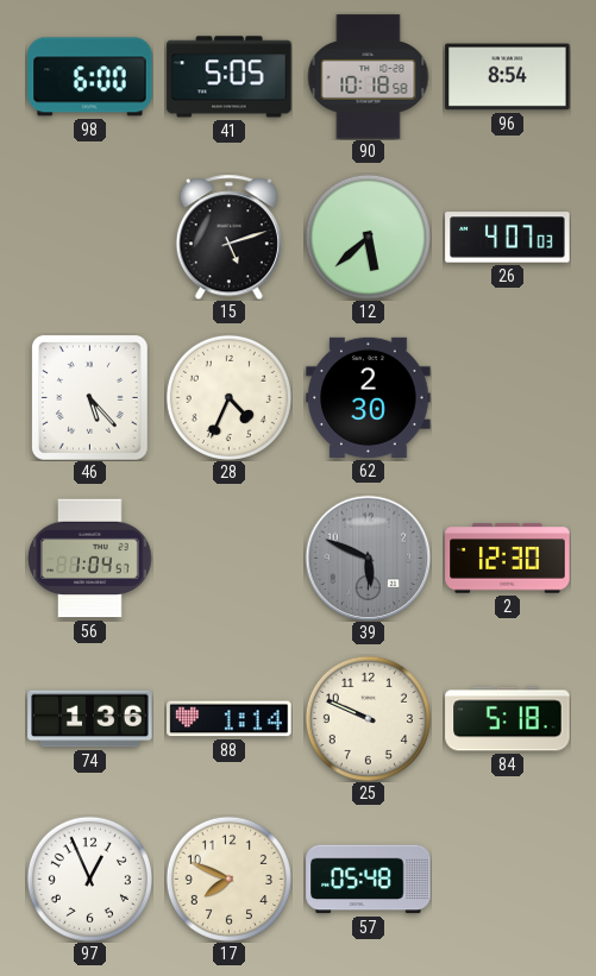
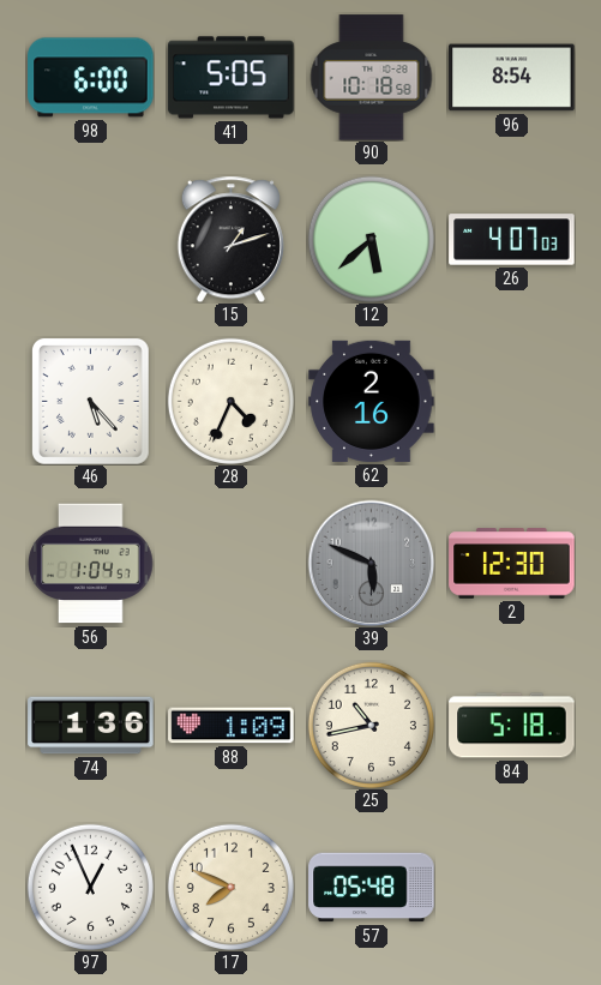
15: 5:12 -> 1:12
62: 2:30 -> 2:16
88: 1:14 -> 1:09
25: 9:49 -> 10:43
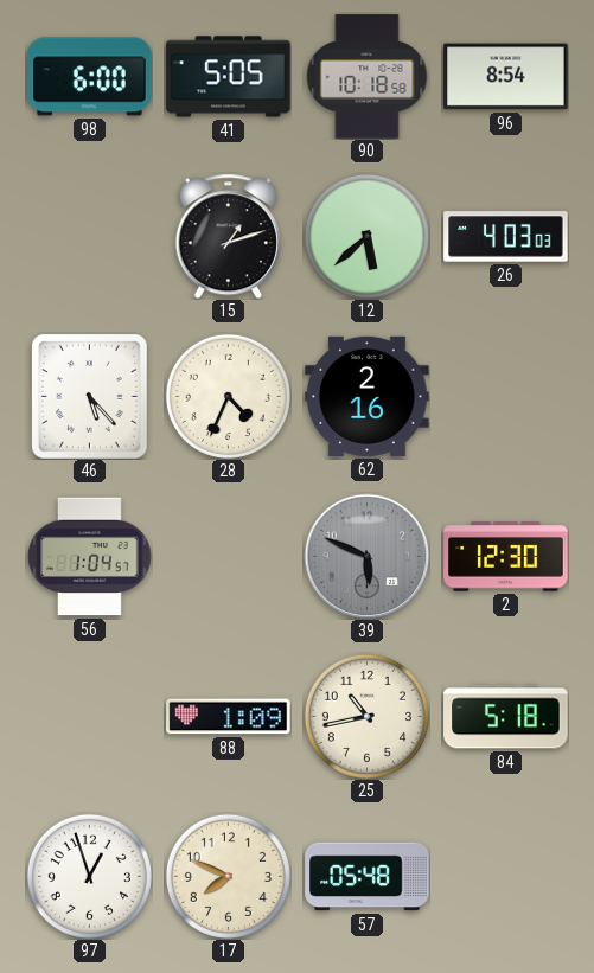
26: 4:07 -> 4:03
74: 1:36 -> none
97: 12:56 -> 12:57
